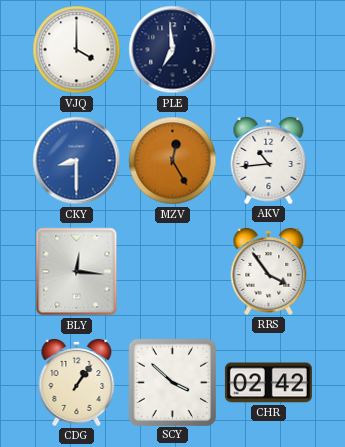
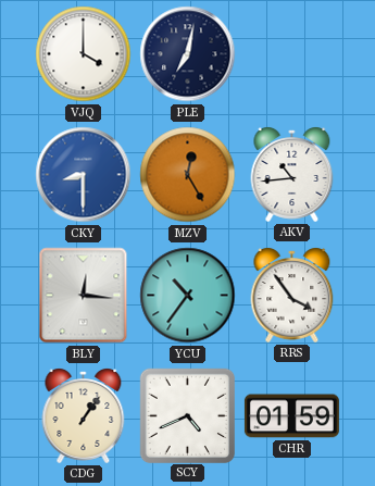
PLE: 6:59 -> 7:02
YCU: none -> 10:36
SCY: 3:52 -> 4:41
CHR: 02:42 -> 01:59
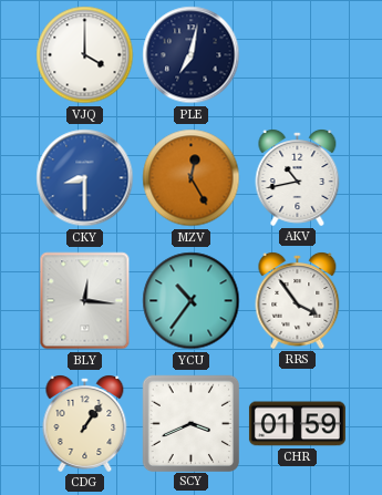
AKV: 10:44 -> 10:43
SCY: 4:41 -> 3:41
